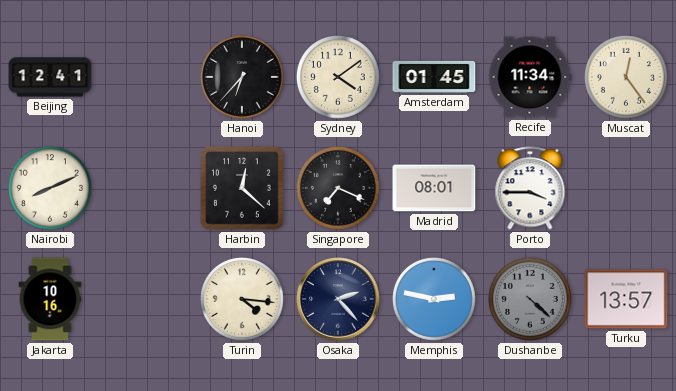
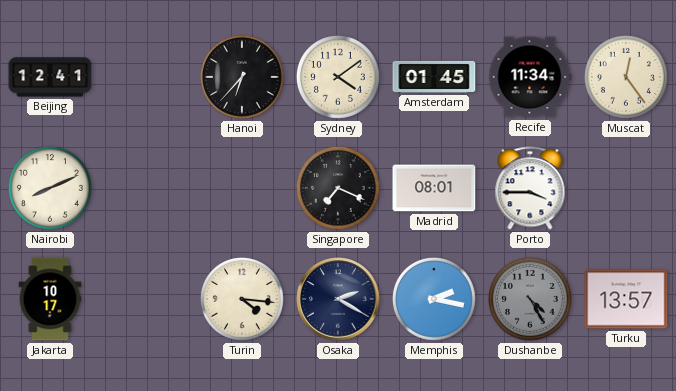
Harbin: 12:22 -> none
Jakarta: 10:16 -> 10:17
Osaka: 2:23 -> 2:20
Memphis: 2:47 -> 2:17
Dushanbe: 4:22 -> 4:25
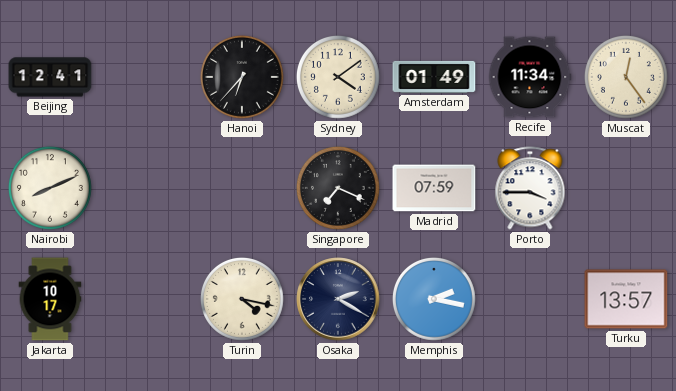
Amsterdam: 01:45 -> 01:49
Madrid: 08:01 -> 07:59
Turin: 4:16 -> 4:17
Dushanbe: 4:25 -> none
